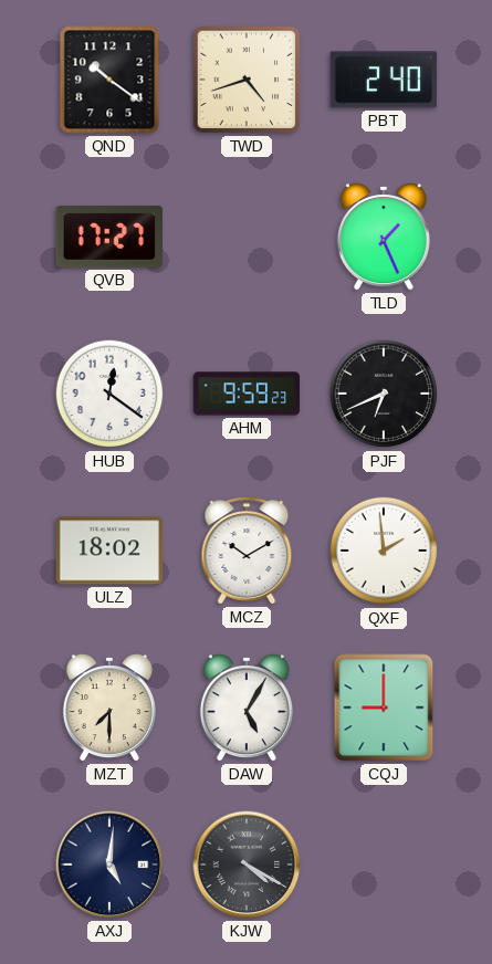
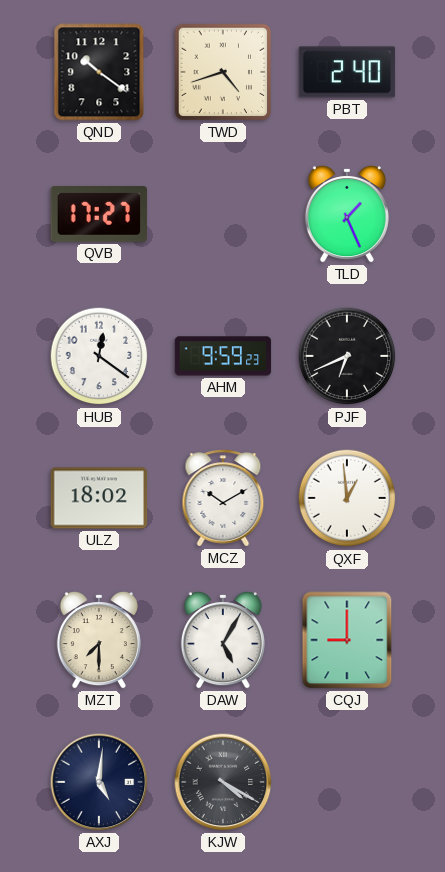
QXF: 1:59 -> 12:59
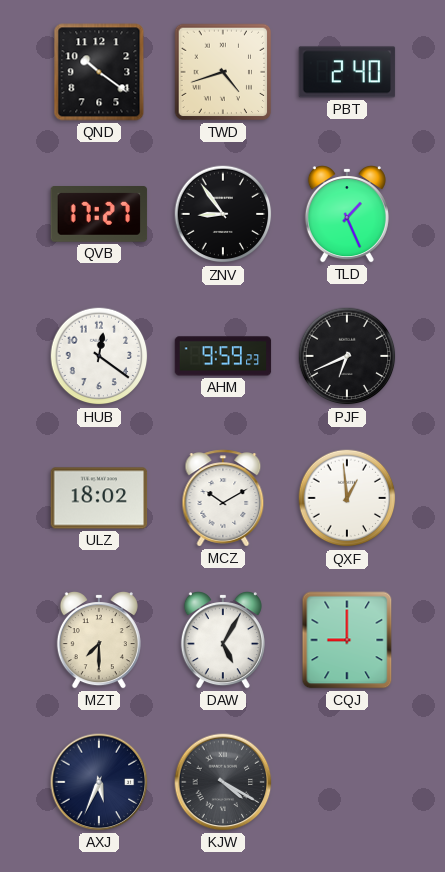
ZNV: none -> 8:54
AXJ: 5:01 -> 5:34
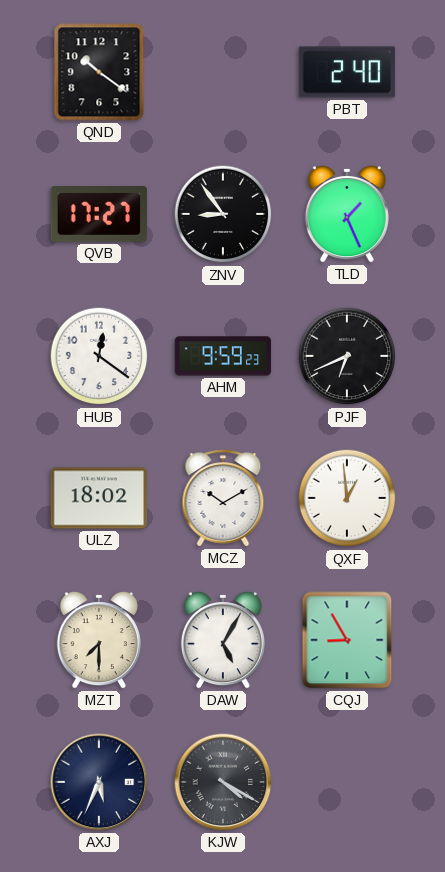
TWD: 4:42 -> none
CQJ: 9:00 -> 8:55
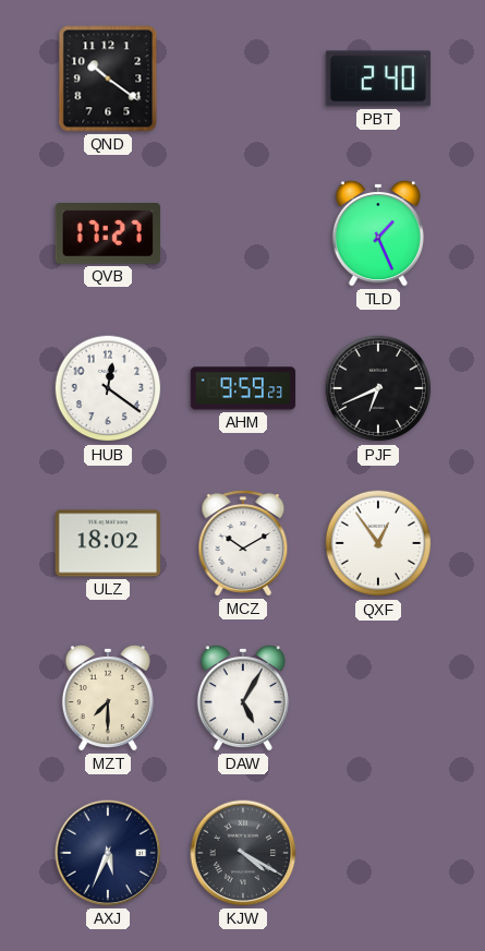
ZNV: 8:54 -> none
QXF: 12:59 -> 12:54
CQJ: 8:55 -> none
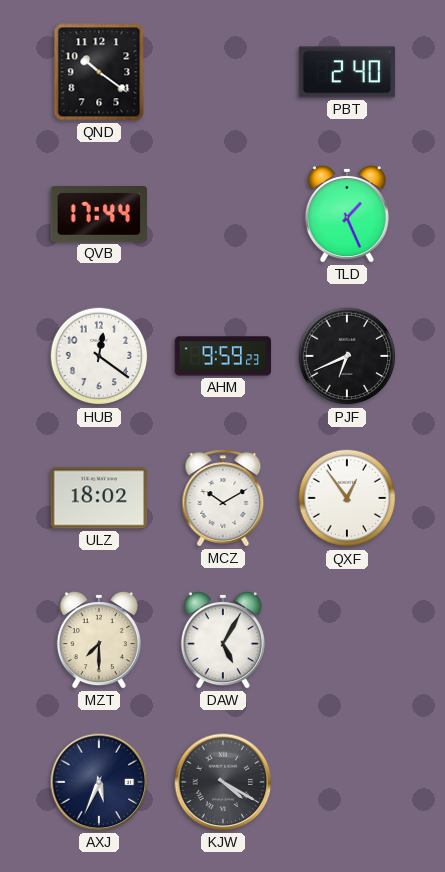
QVB: 17:27 -> 17:44
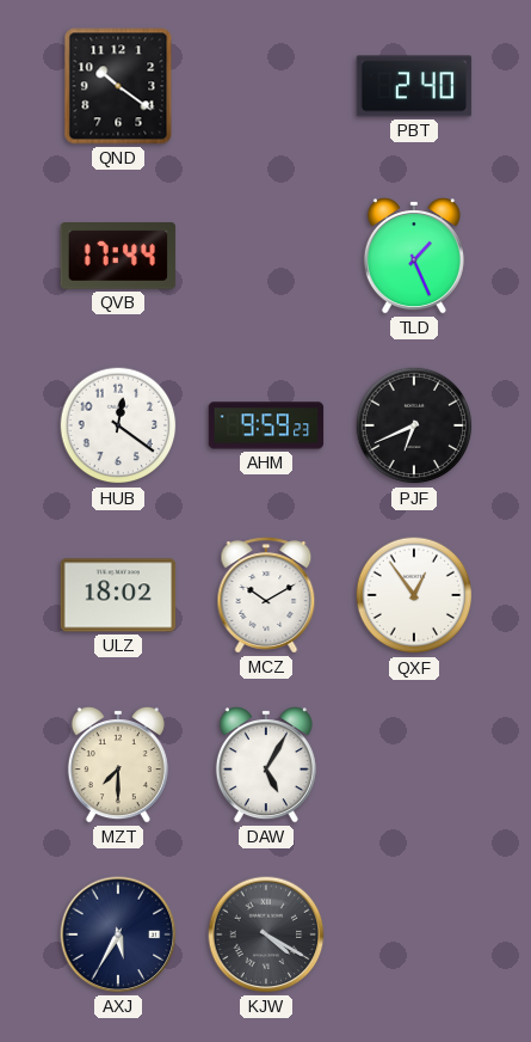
AXJ: 5:34 -> 5:35
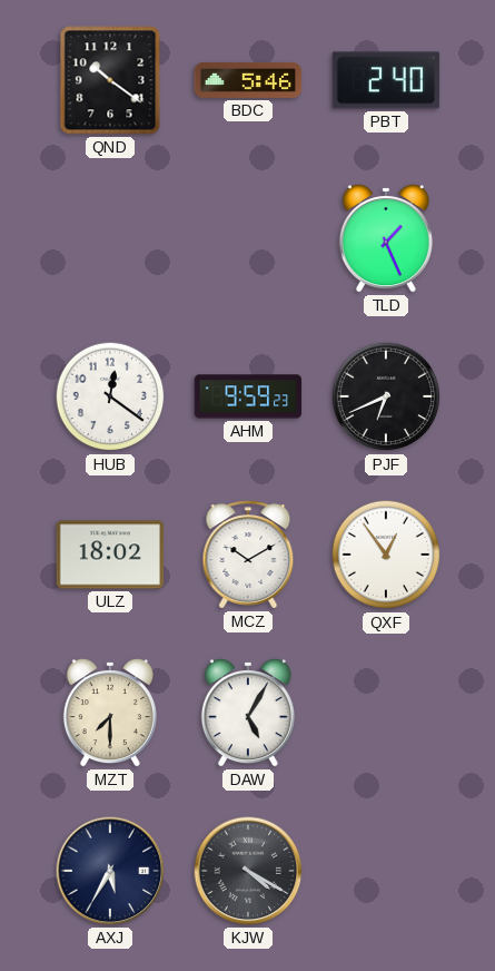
BDC: none -> 5:46
QVB: 17:44 -> none
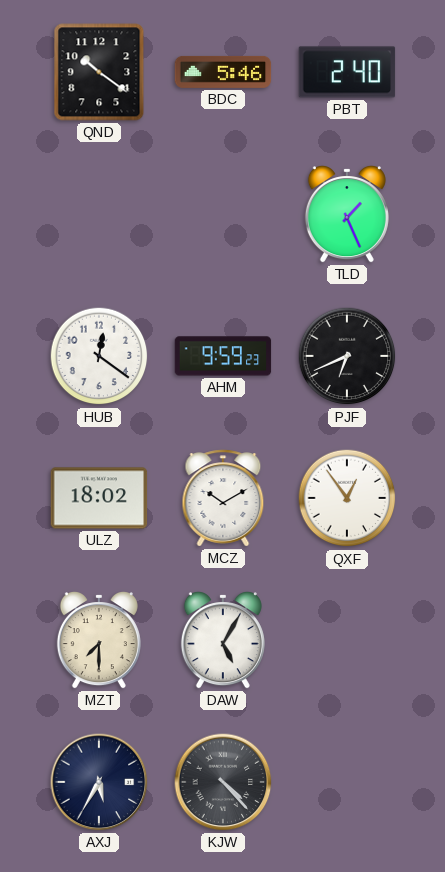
KJW: 4:20 -> 4:23
